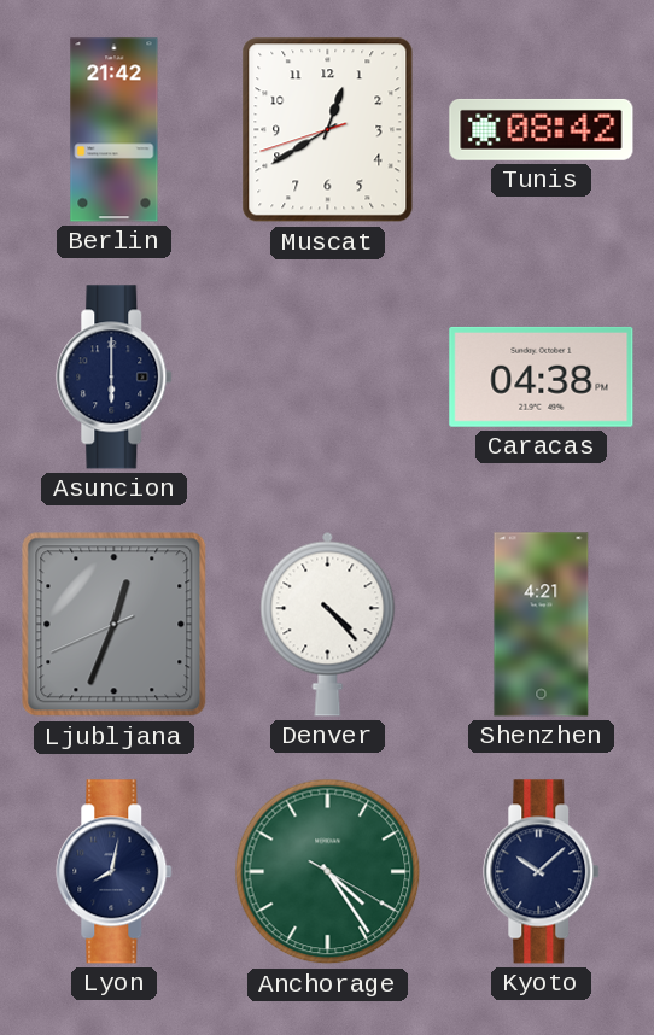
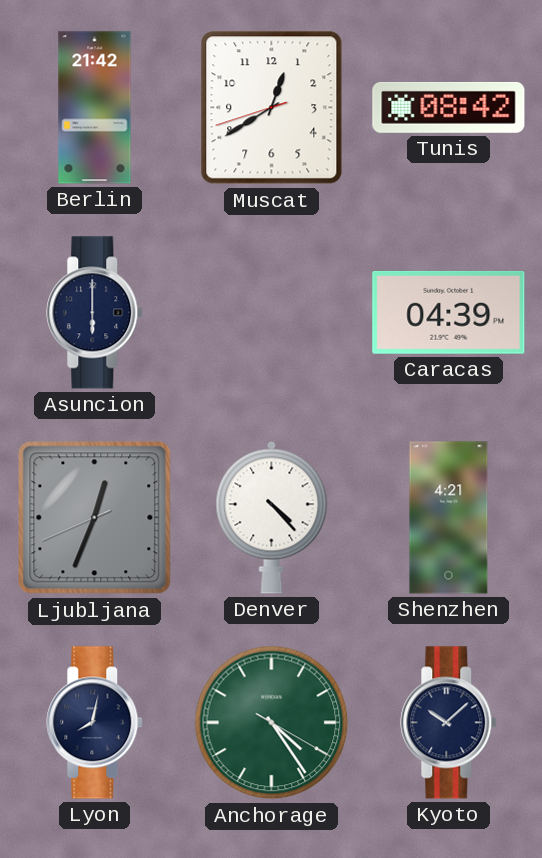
Caracas: 04:38 -> 04:39
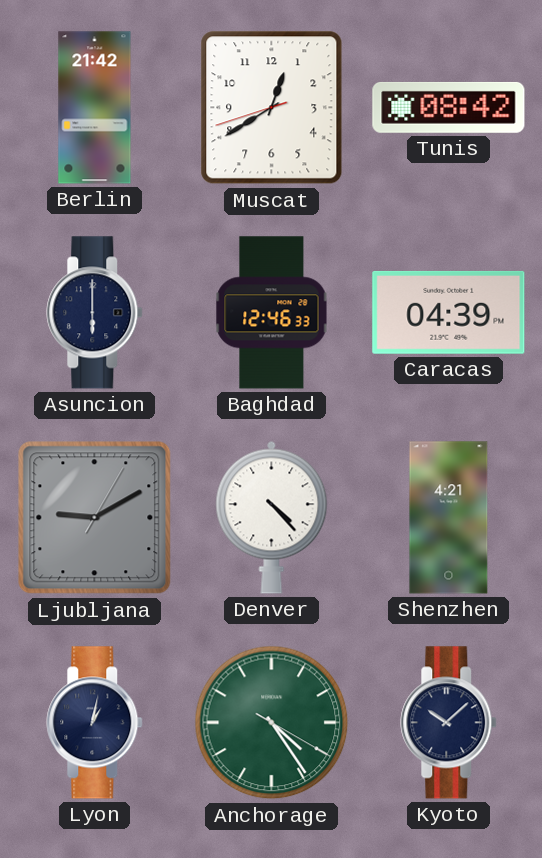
Baghdad: none -> 12:46
Ljubljana: 12:33 -> 9:10
Lyon: 8:02 -> 1:02
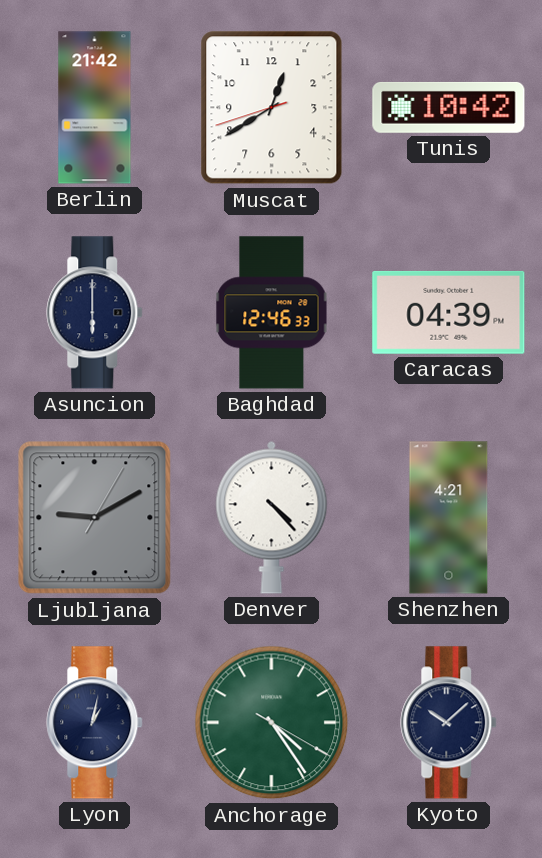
Tunis: 08:42 -> 10:42
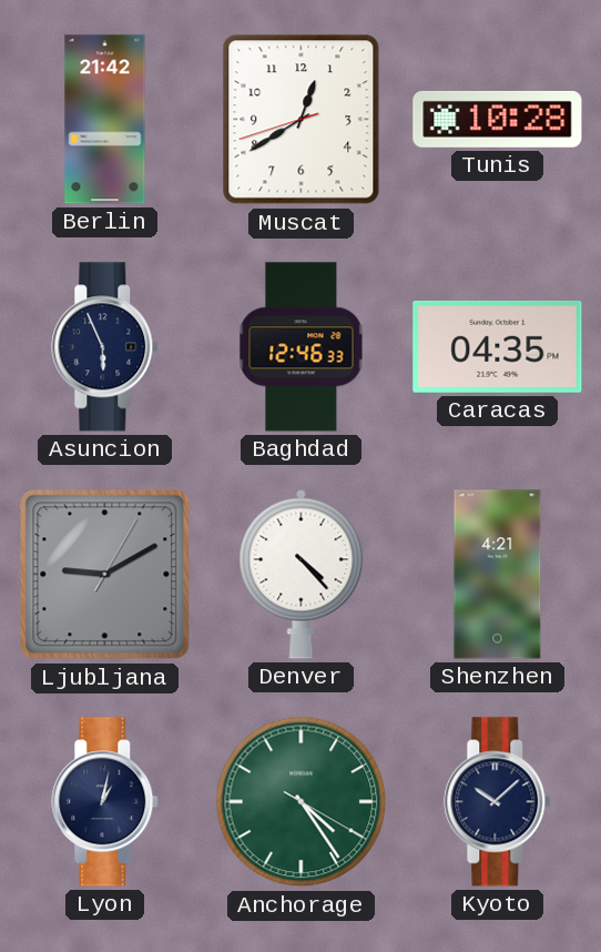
Tunis: 10:42 -> 10:28
Asuncion: 6:00 -> 5:56
Caracas: 04:39 -> 04:35
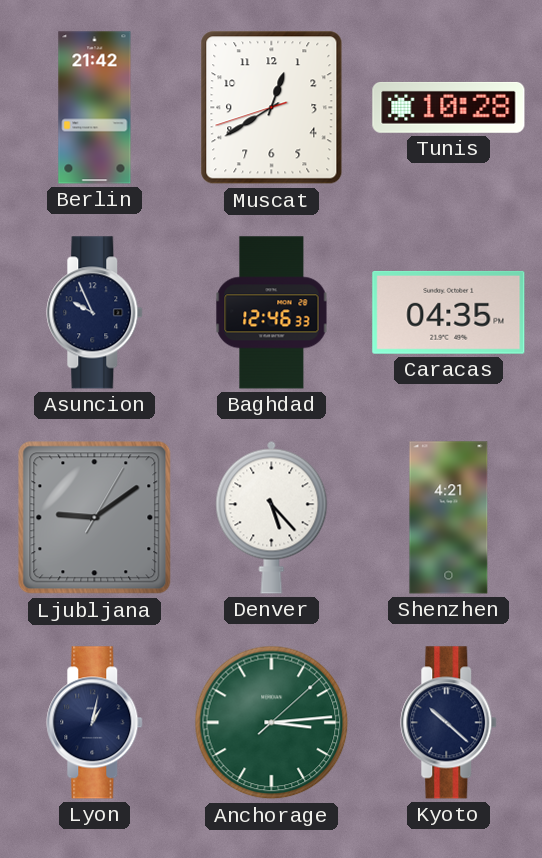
Asuncion: 5:56 -> 9:56
Ljubljana: 9:10 -> 9:09
Denver: 4:23 -> 5:23
Anchorage: 4:24 -> 3:14
Kyoto: 10:08 -> 10:22
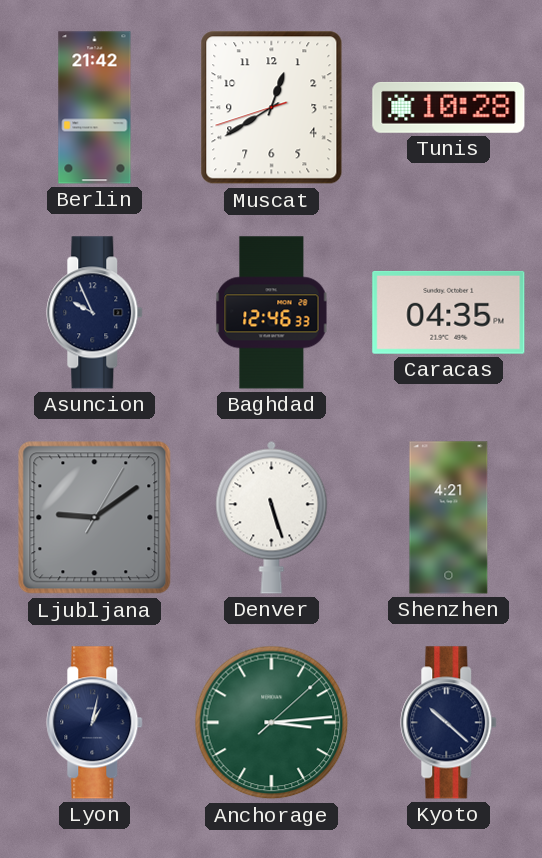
Denver: 5:23 -> 5:27
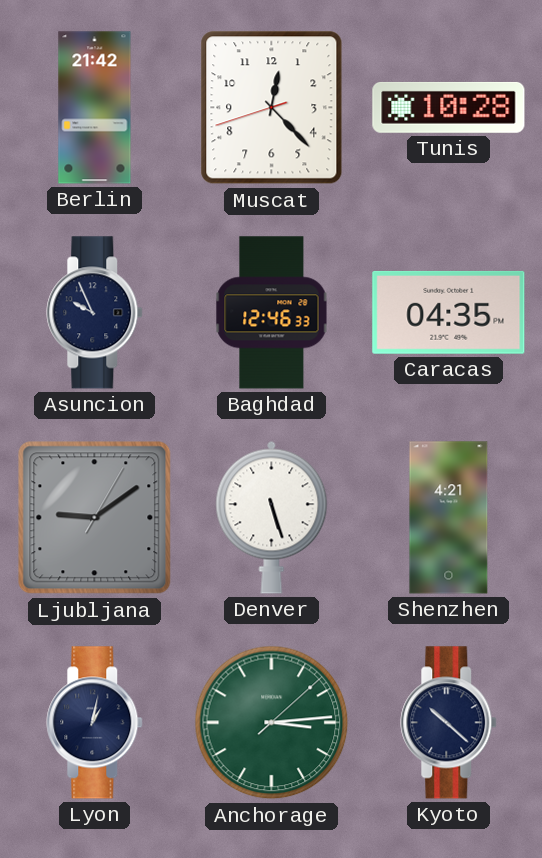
Muscat: 12:39 -> 12:22
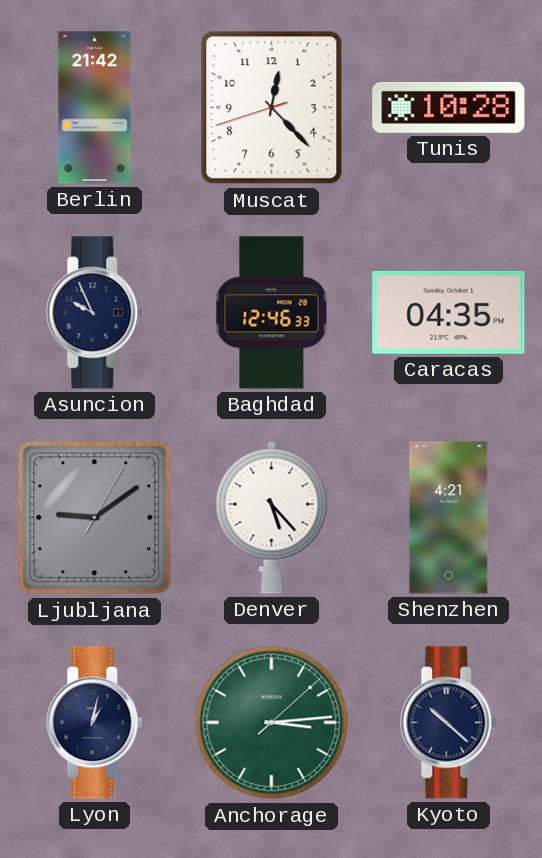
Denver: 5:27 -> 5:23
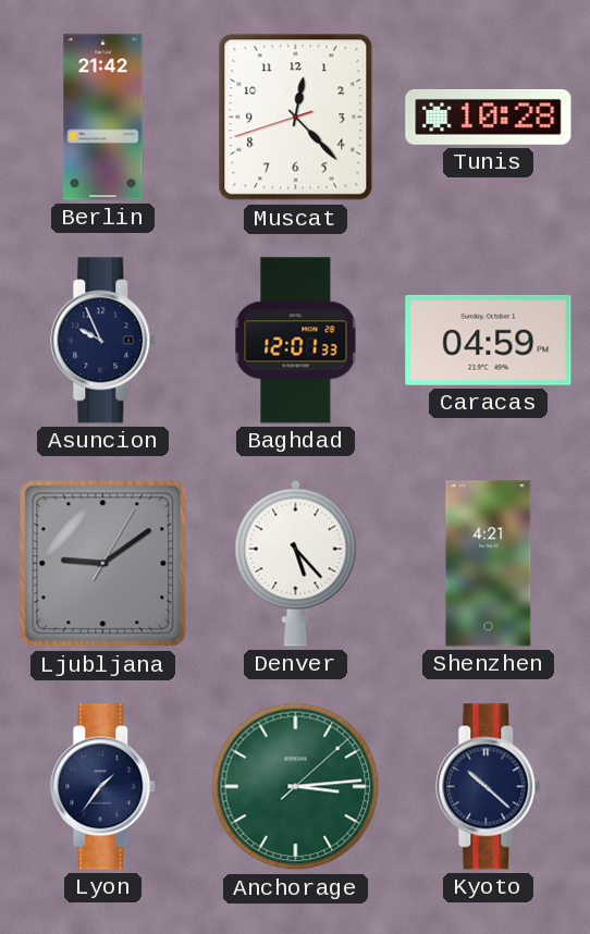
Baghdad: 12:46 -> 12:01
Caracas: 04:35 -> 04:59
Lyon: 1:02 -> 1:36
